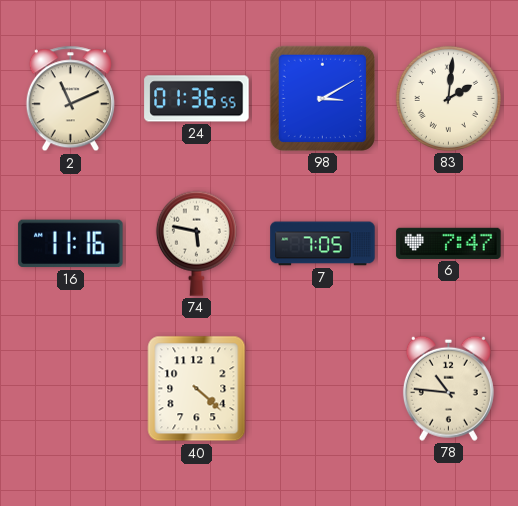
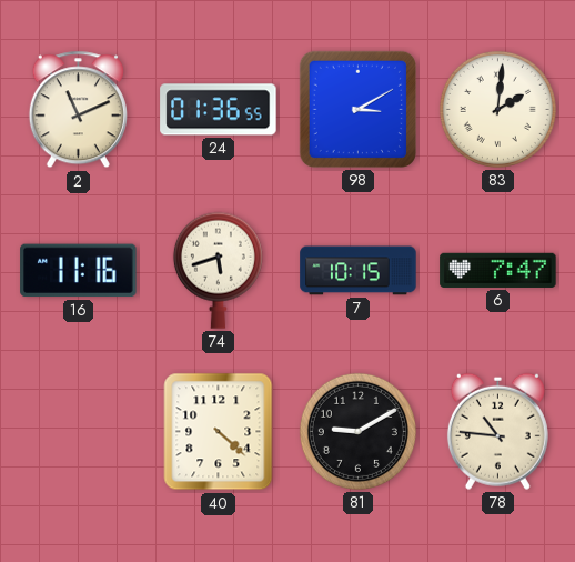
74: 5:47 -> 5:42
7: 7:05 -> 10:15
81: none -> 9:10
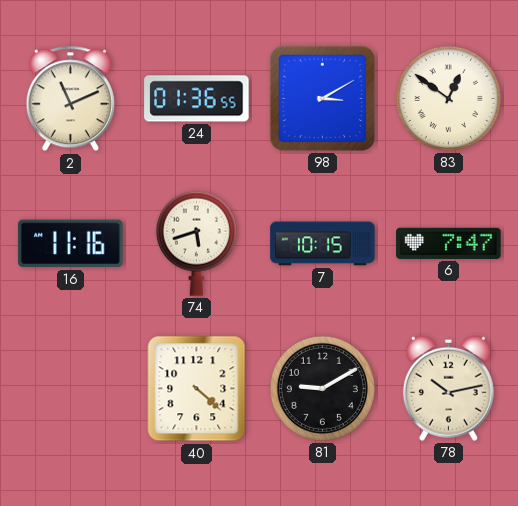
83: 2:01 -> 12:51
78: 10:46 -> 10:13
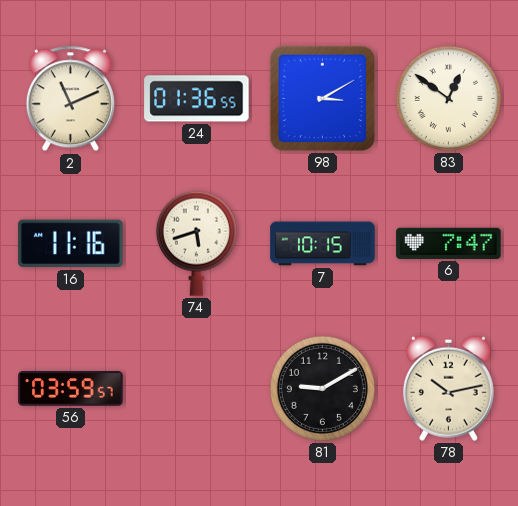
56: none -> 03:59
40: 4:22 -> none
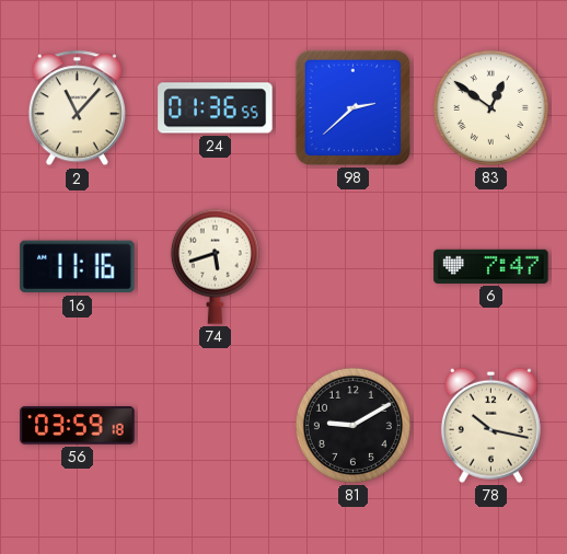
2: 11:11 -> 11:07
98: 3:10 -> 2:38
7: 10:15 -> none
56: 03:59:57 -> 03:59:18
78: 10:13 -> 10:17
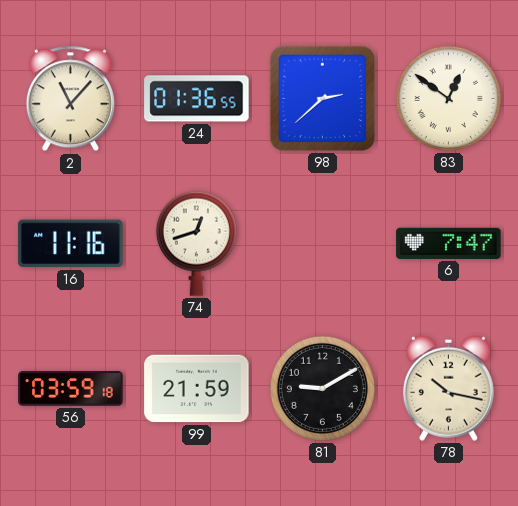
74: 5:42 -> 12:42
99: none -> 21:59
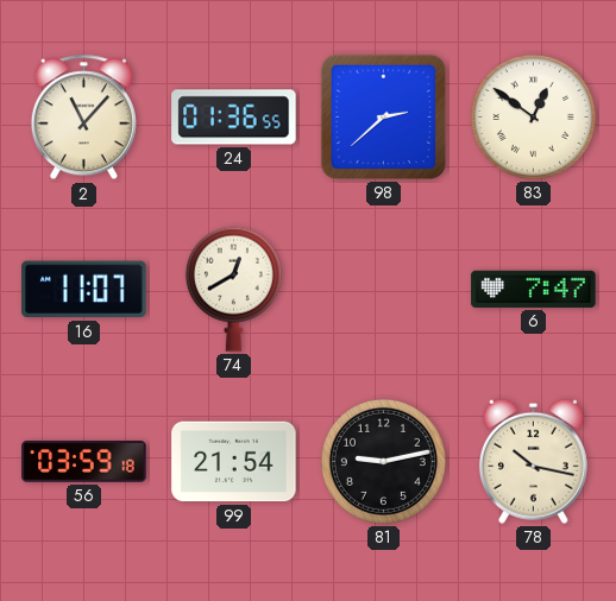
16: 11:16 -> 11:07
74: 12:42 -> 12:40
99: 21:59 -> 21:54
81: 9:10 -> 9:13
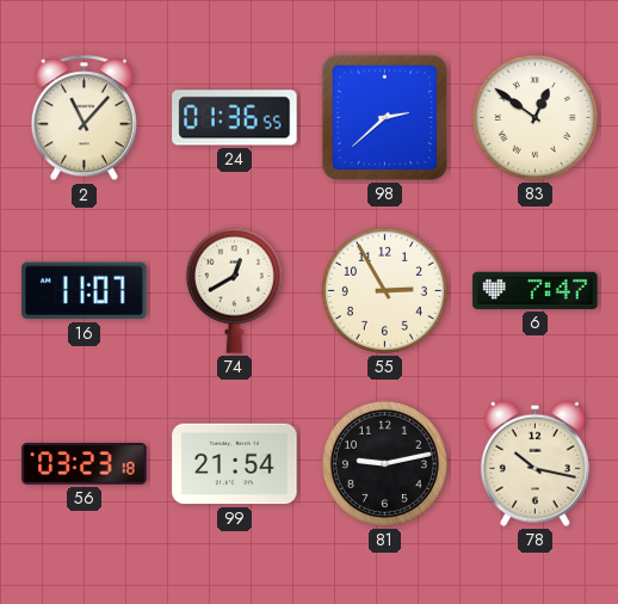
55: none -> 2:55
56: 03:59 -> 03:23
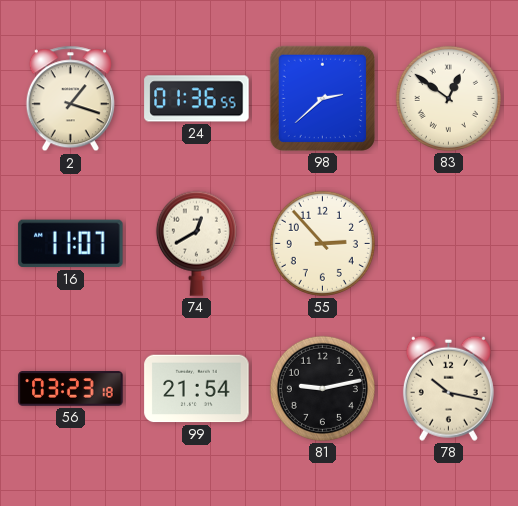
2: 11:07 -> 1:18
55: 2:55 -> 2:53
6: 7:47 -> none
